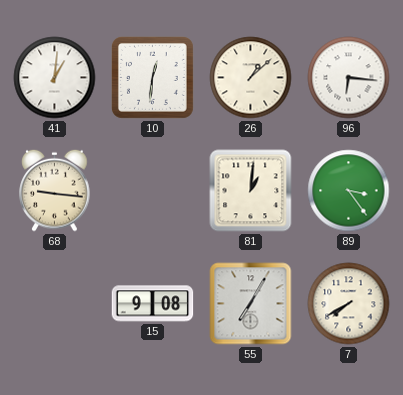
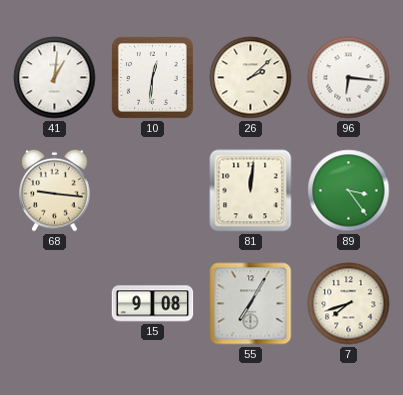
26: 1:08 -> 2:08
81: 1:01 -> 12:01
7: 7:40 -> 7:42
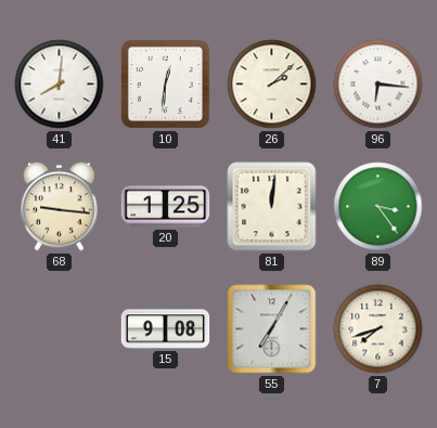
41: 1:01 -> 8:01
20: none -> 1:25
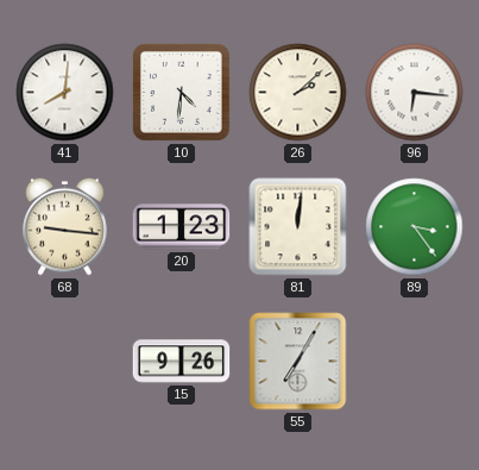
10: 12:31 -> 4:31
20: 1:25 -> 1:23
15: 9:08 -> 9:26
7: 7:42 -> none
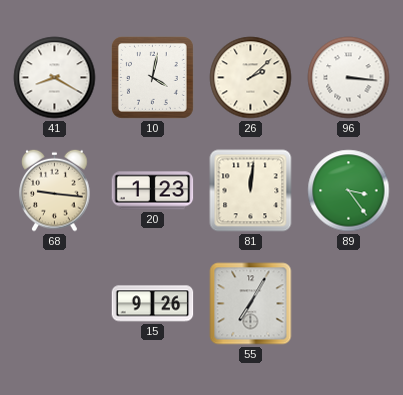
41: 8:01 -> 8:20
10: 4:31 -> 4:02
96: 6:16 -> 3:16
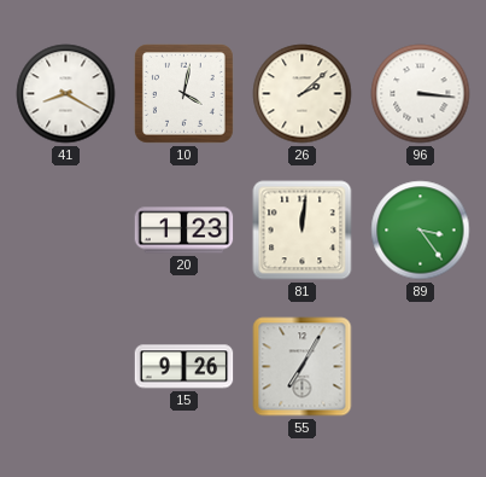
68: 9:16 -> none
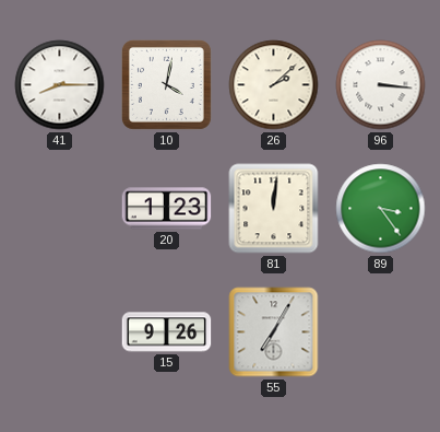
41: 8:20 -> 8:15
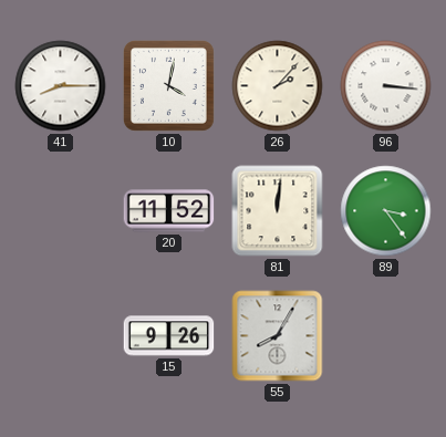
26: 2:08 -> 2:07
20: 1:23 -> 11:52
55: 7:05 -> 8:05
